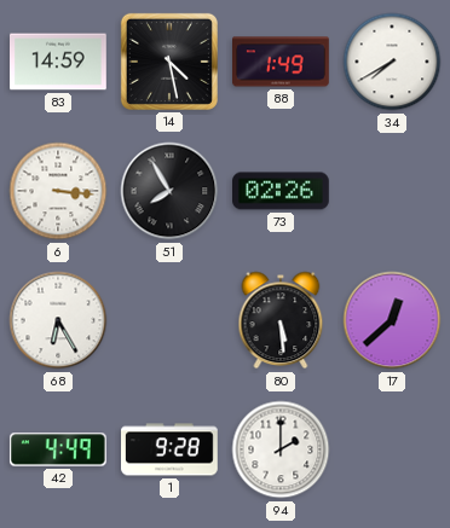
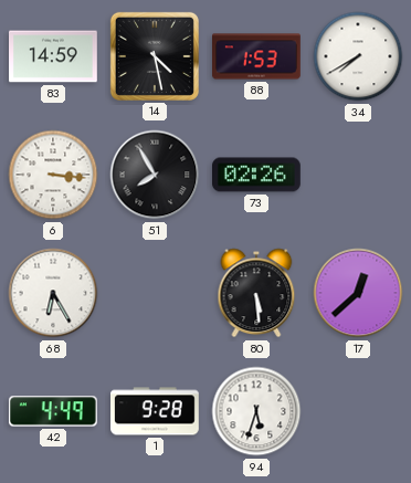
88: 1:49 -> 1:53
94: 2:00 -> 5:33
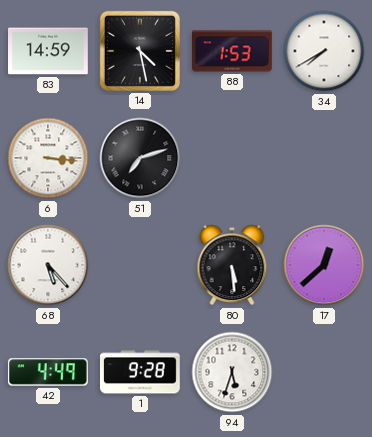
51: 7:55 -> 7:12
73: 02:26 -> none
68: 6:25 -> 5:23
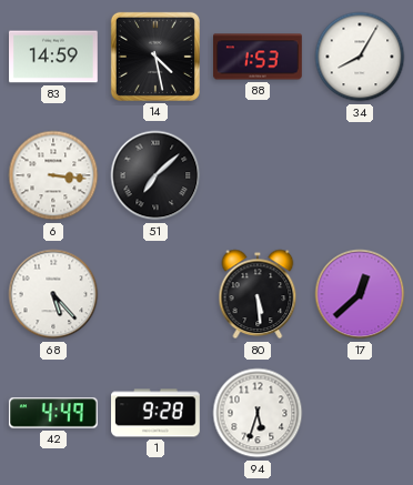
34: 7:40 -> 8:05
51: 7:12 -> 7:08
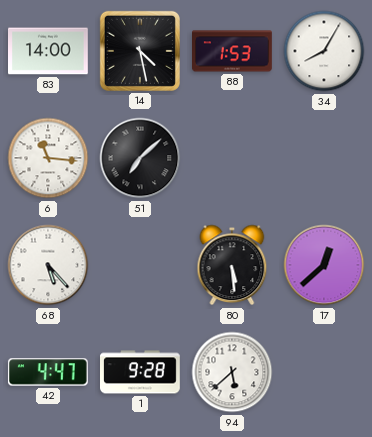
83: 14:59 -> 14:00
6: 3:16 -> 11:16
42: 4:49 -> 4:47
94: 5:33 -> 5:38
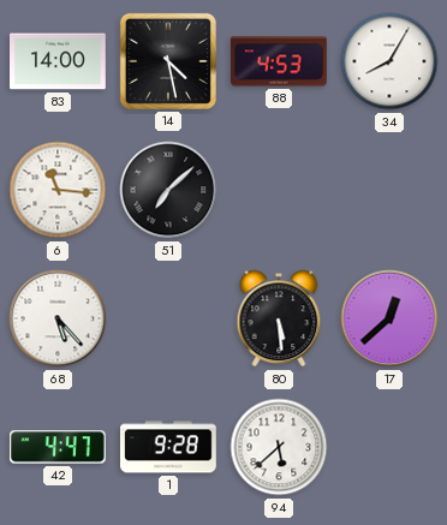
88: 1:53 -> 4:53
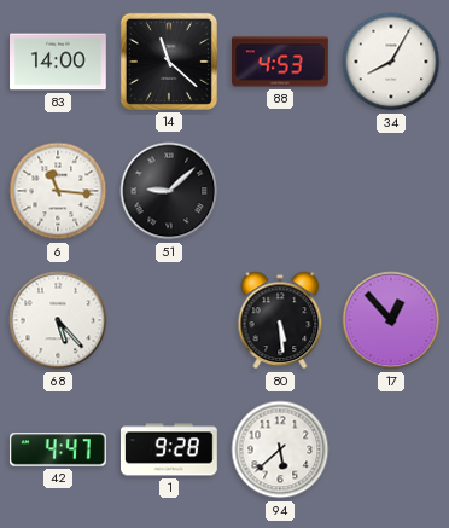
14: 4:28 -> 11:22
51: 7:08 -> 9:08
17: 12:38 -> 12:53
